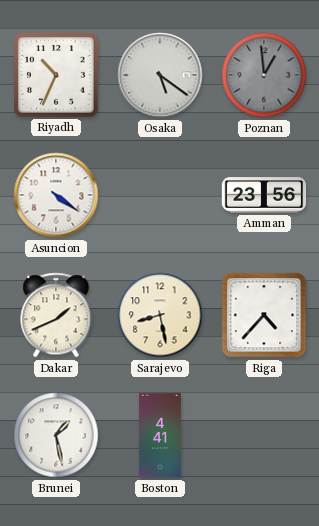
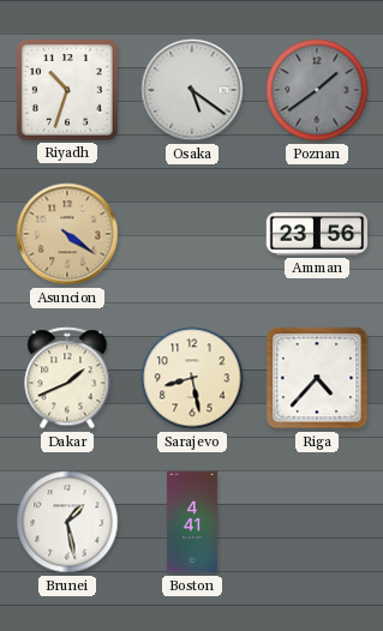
Riyadh: 10:34 -> 10:33
Poznan: 12:59 -> 1:39
Asuncion dial: white -> champagne
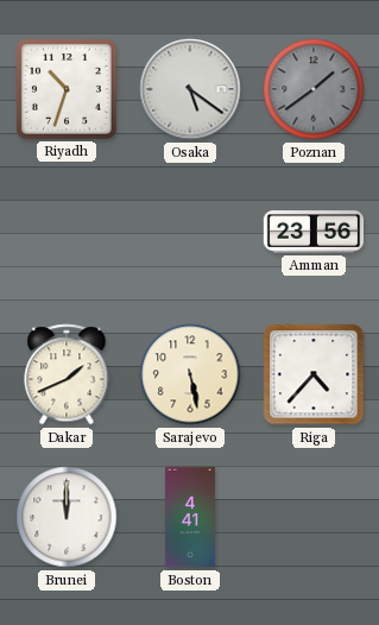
Asuncion: 4:21 -> none
Sarajevo: 8:28 -> 5:28
Brunei: 1:28 -> 12:00
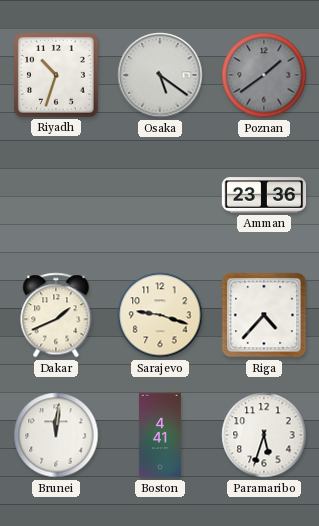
Amman: 23:56 -> 23:36
Sarajevo: 5:28 -> 9:18
Brunei: 12:00 -> 12:01
Paramaribo: none -> 5:33
